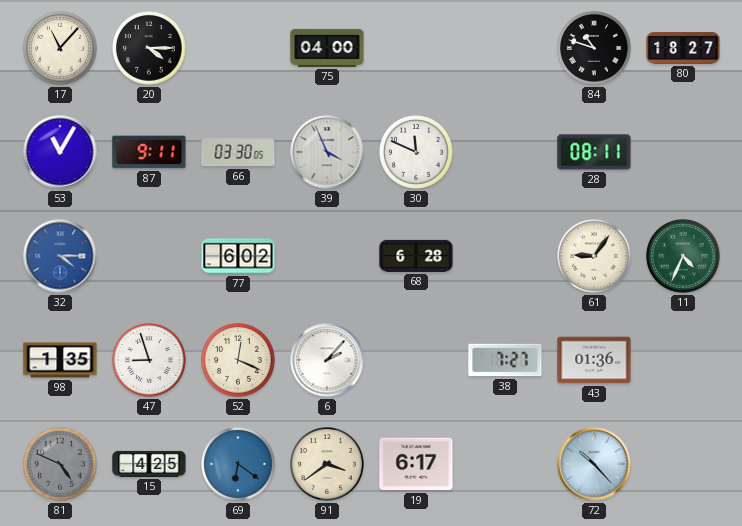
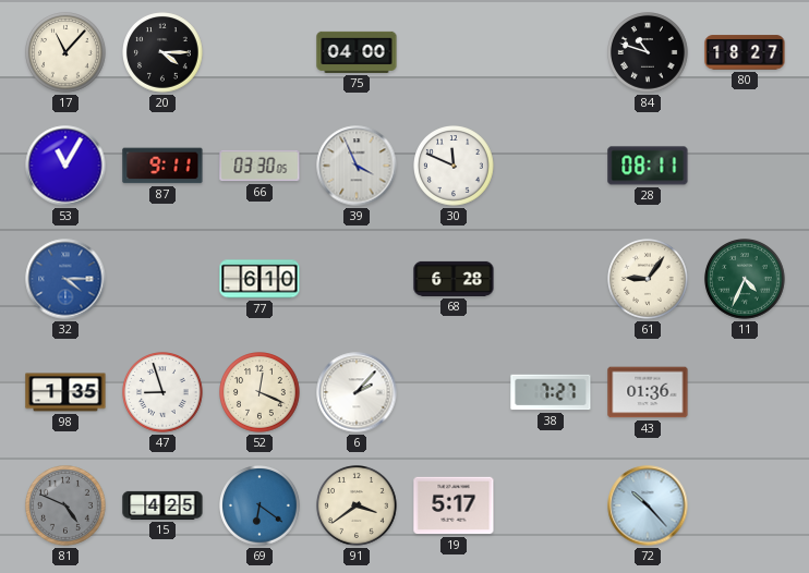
77: 6:02 -> 6:10
19: 6:17 -> 5:17
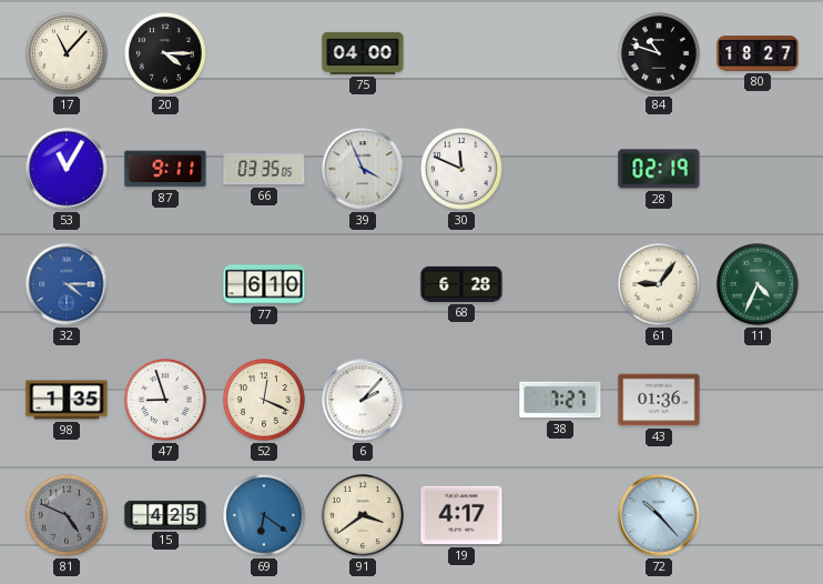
66: 03:30 -> 03:35
28: 08:11 -> 02:19
19: 5:17 -> 4:17
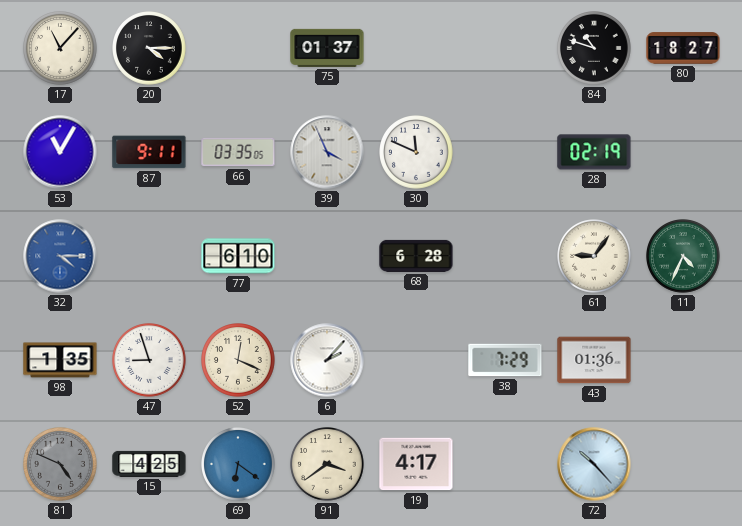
75: 04:00 -> 01:37
38: 7:27 -> 7:29
